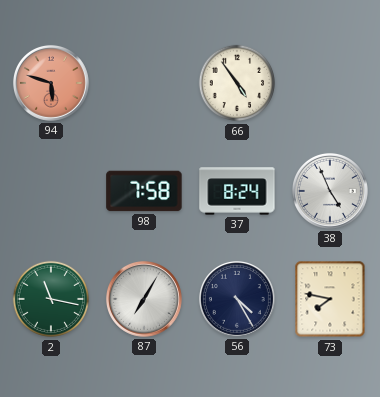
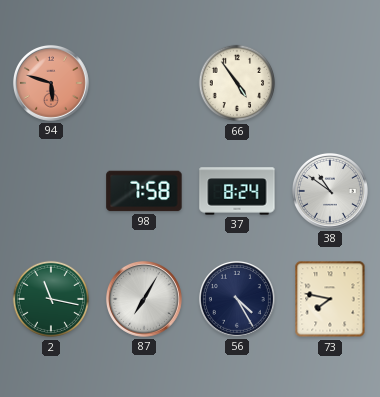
38: 4:56 -> 10:51
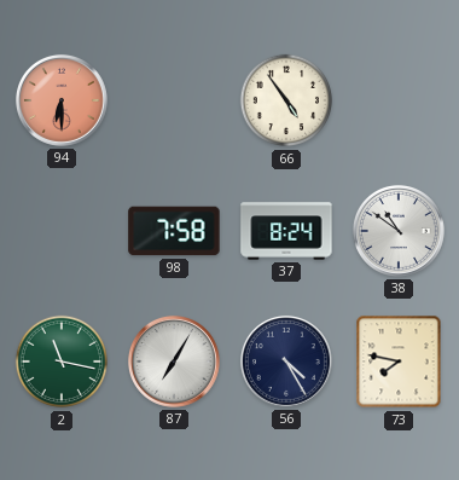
94: 5:48 -> 6:30
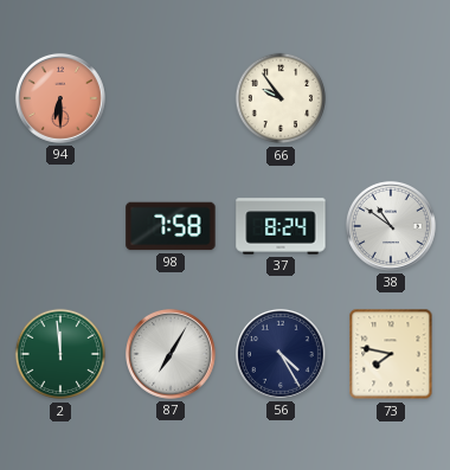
66: 4:54 -> 9:54
2: 11:17 -> 11:59
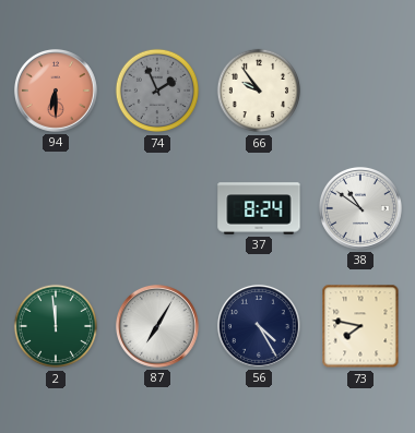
74: none -> 1:56
98: 7:58 -> none
